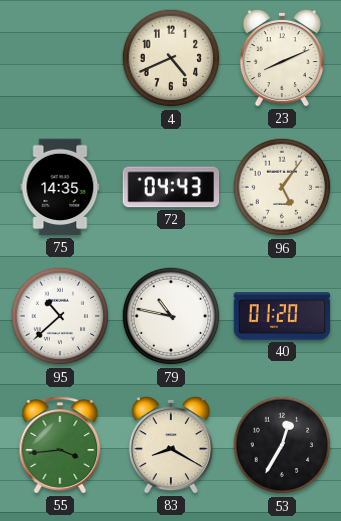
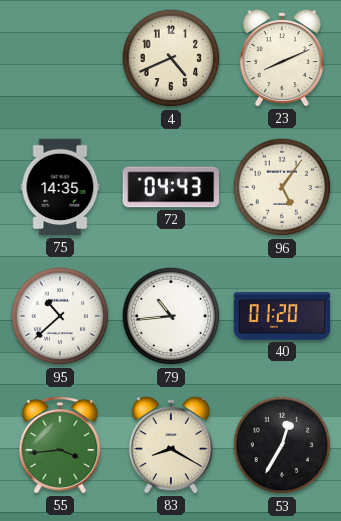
79: 10:47 -> 10:44
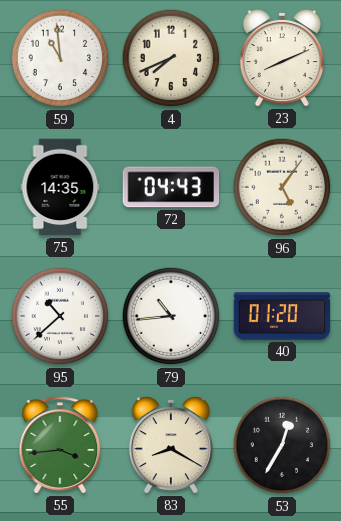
59: none -> 10:59
4: 4:41 -> 7:41
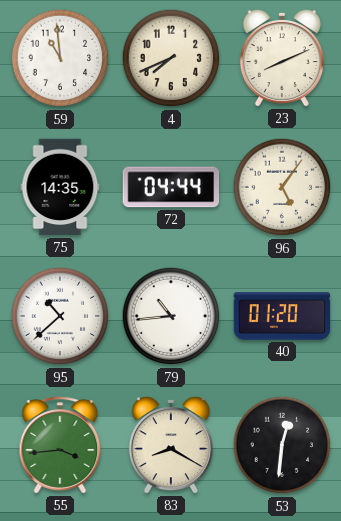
72: 04:43 -> 04:44
53: 12:35 -> 12:31
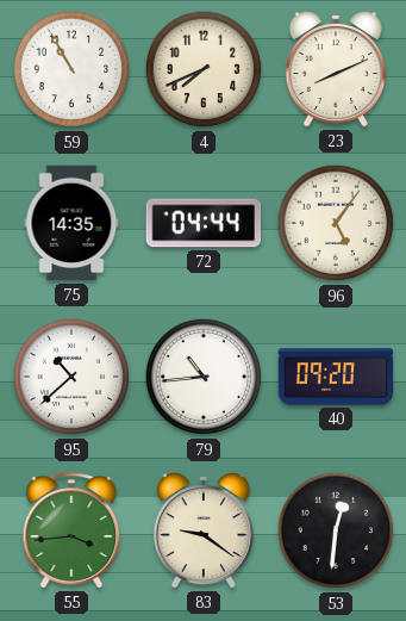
59: 10:59 -> 10:55
40: 01:20 -> 09:20
83: 8:20 -> 9:21
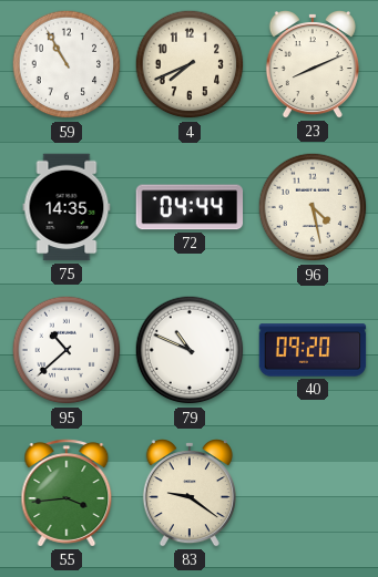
96: 5:06 -> 4:28
79: 10:44 -> 10:49
53: 12:31 -> none
